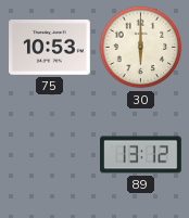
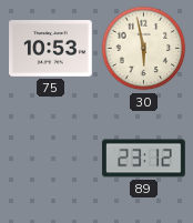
30: 6:00 -> 5:58
89: 13:12 -> 23:12
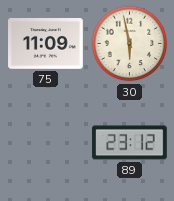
75: 10:53 -> 11:09
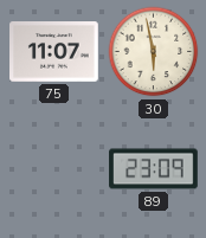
75: 11:09 -> 11:07
89: 23:12 -> 23:09
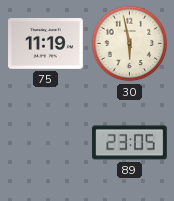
75: 11:07 -> 11:19
89: 23:09 -> 23:05
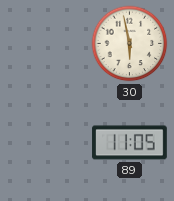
75: 11:19 -> none
89: 23:05 -> 11:05
